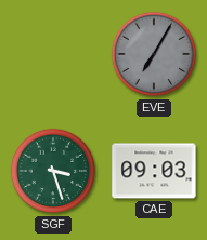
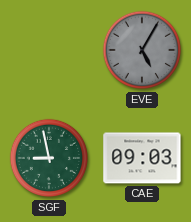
EVE: 7:05 -> 5:05
SGF: 3:27 -> 8:58
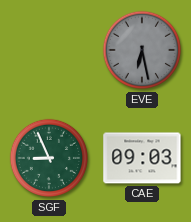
EVE: 5:05 -> 6:28
SGF: 8:58 -> 8:56
